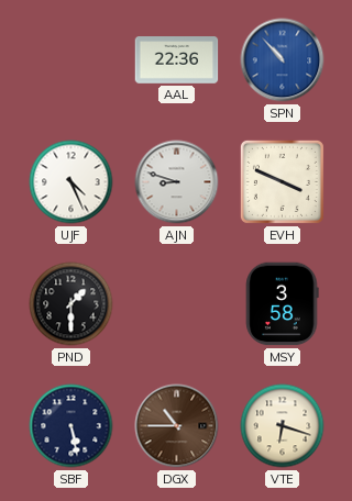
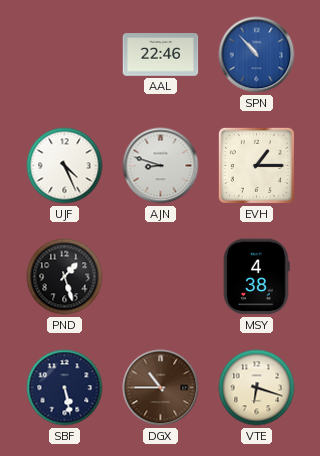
AAL: 22:36 -> 22:46
EVH: 3:49 -> 1:15
PND: 1:30 -> 1:27
MSY: 3:58 -> 4:38
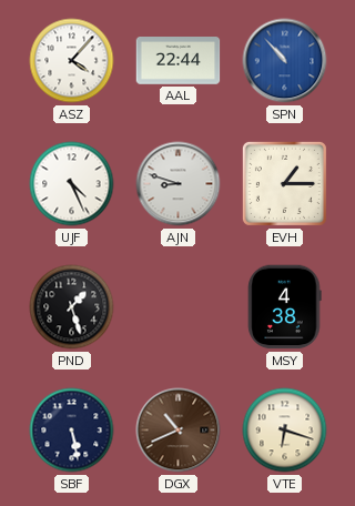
ASZ: none -> 4:07
AAL: 22:46 -> 22:44
DGX: 10:45 -> 10:41
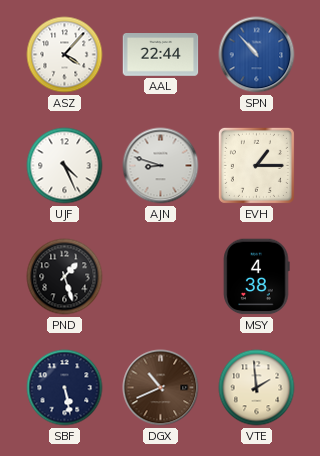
VTE: 6:18 -> 1:59
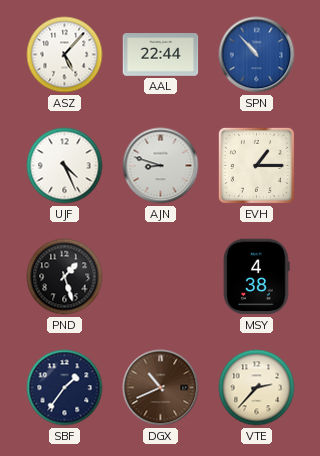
ASZ: 4:07 -> 5:07
SBF: 5:28 -> 1:36
VTE: 1:59 -> 2:37
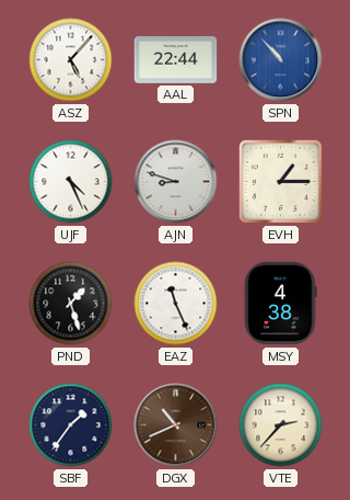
EAZ: none -> 11:26
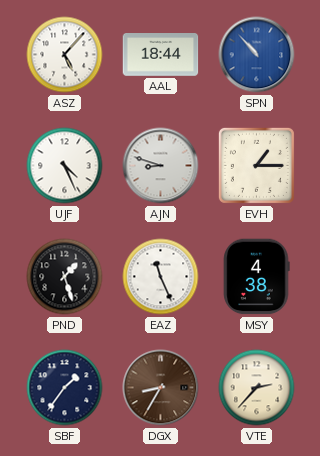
AAL: 22:44 -> 18:44
DGX: 10:41 -> 8:35
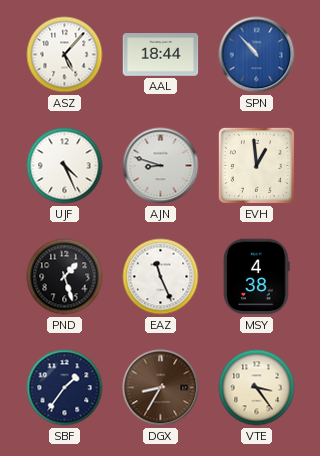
EVH: 1:15 -> 12:59
VTE: 2:37 -> 3:24
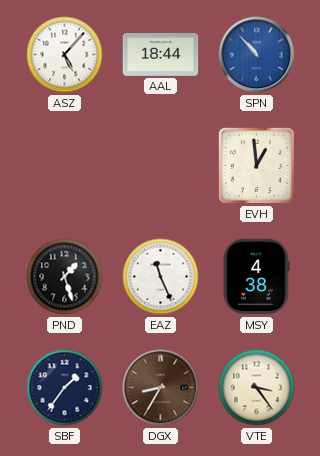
UJF: 4:26 -> none
AJN: 8:48 -> none
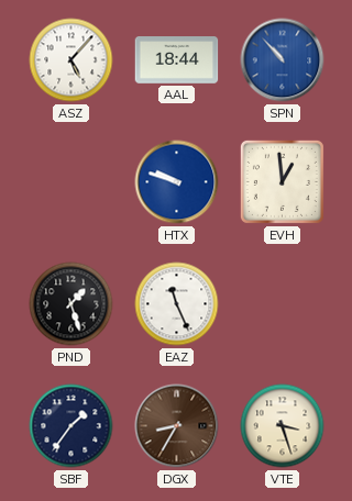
HTX: none -> 9:48
MSY: 4:38 -> none
VTE: 3:24 -> 3:27
